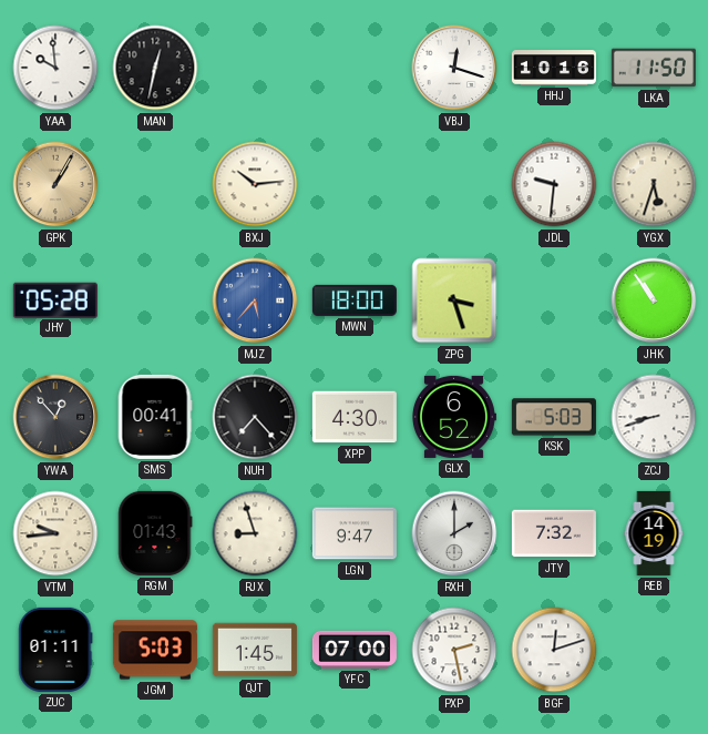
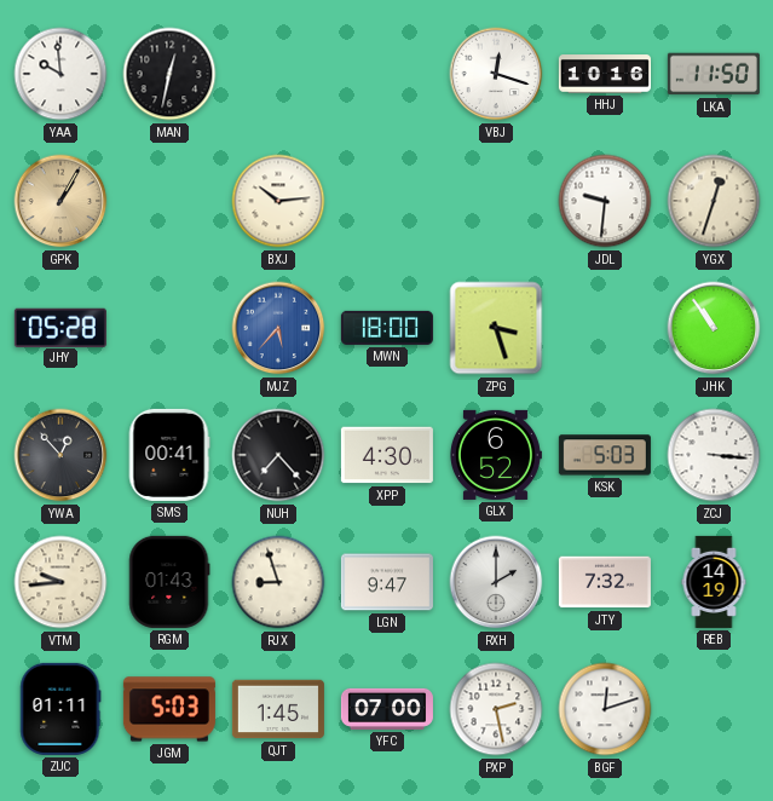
YGX: 5:33 -> 12:33
ZCJ: 8:42 -> 3:16
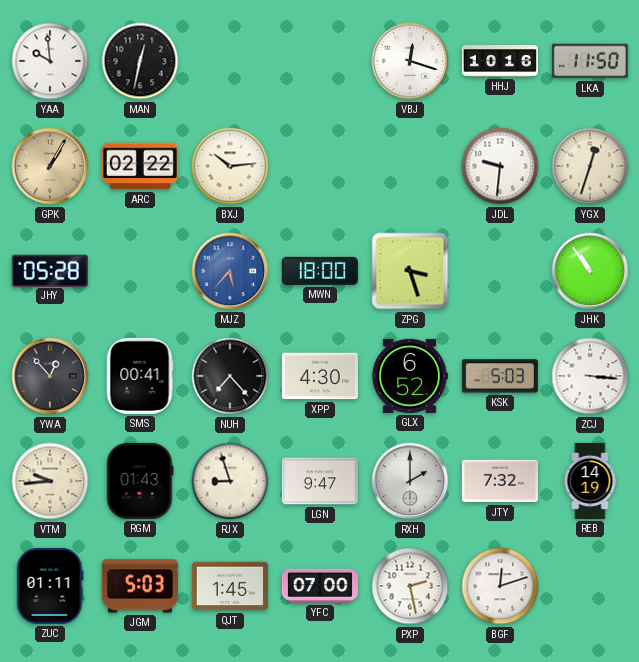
ARC: none -> 02:22
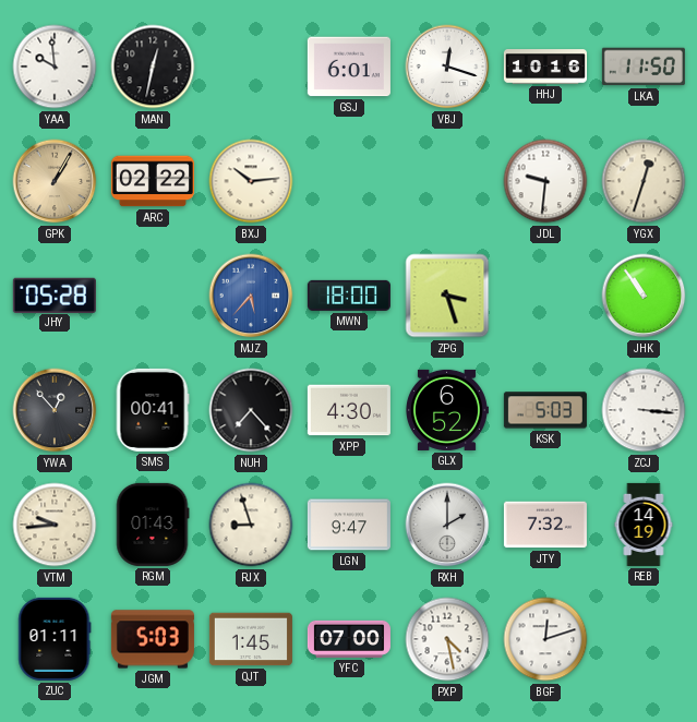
GSJ: none -> 6:01
PXP: 2:28 -> 4:28
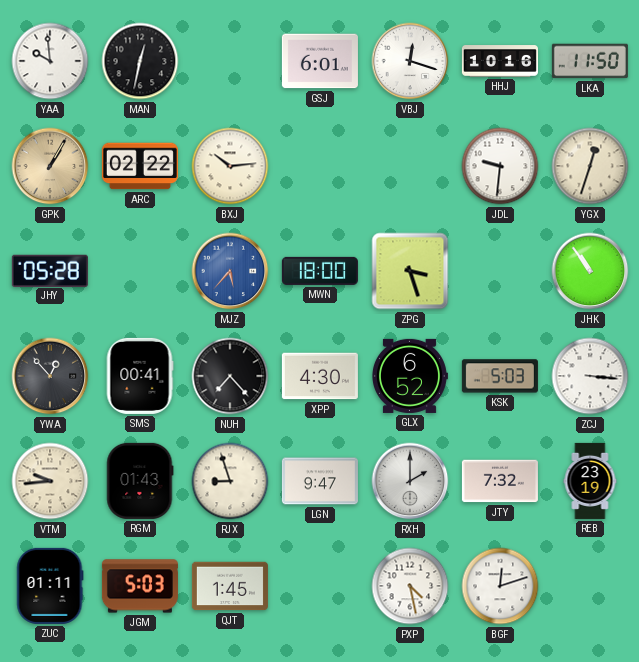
REB: 14:19 -> 23:19
YFC: 07:00 -> none
